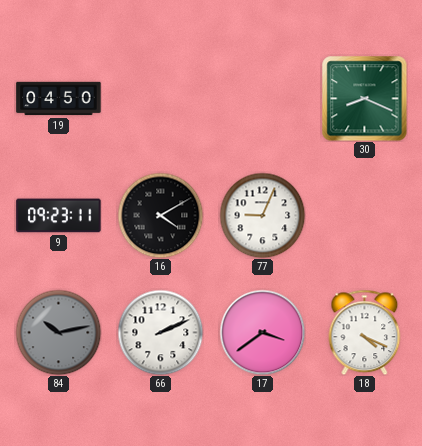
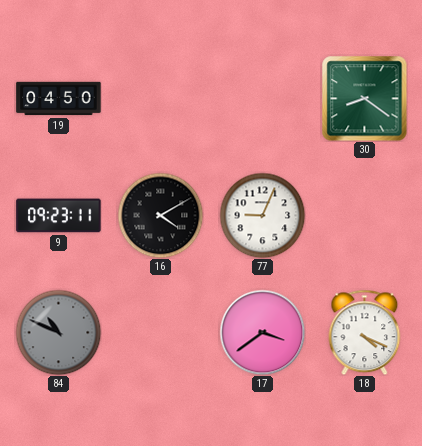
30: 8:19 -> 8:21
84: 10:13 -> 10:49
66: 2:11 -> none
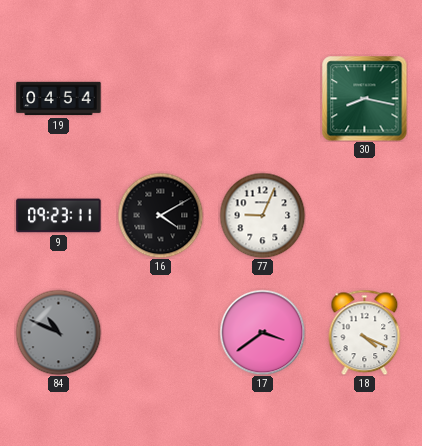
19: 04:50 -> 04:54
30: 8:21 -> 8:17
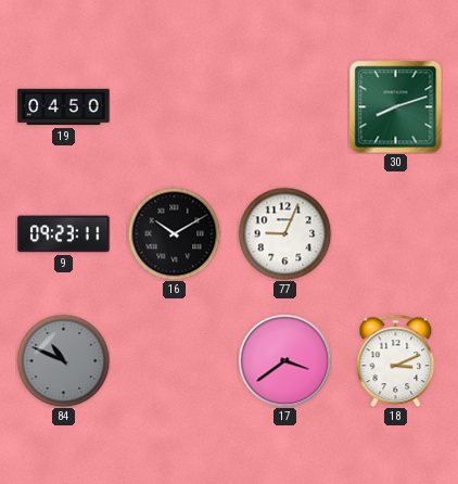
19: 04:54 -> 04:50
30: 8:17 -> 8:12
16: 4:10 -> 10:10
18: 4:19 -> 3:11
